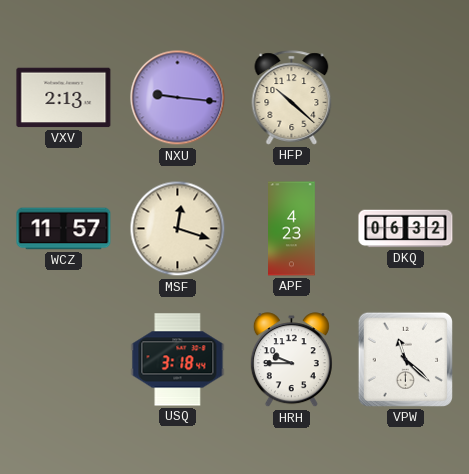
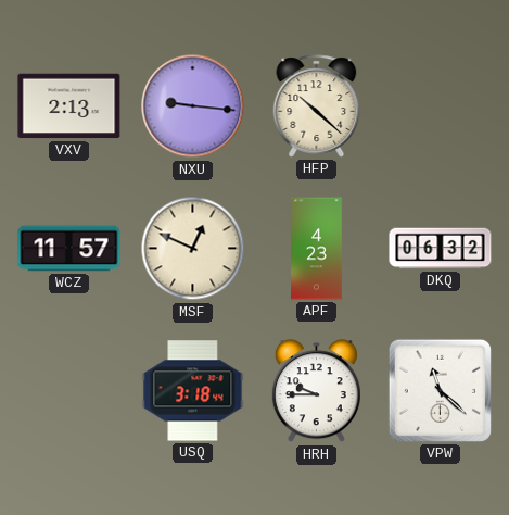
MSF: 12:18 -> 12:49
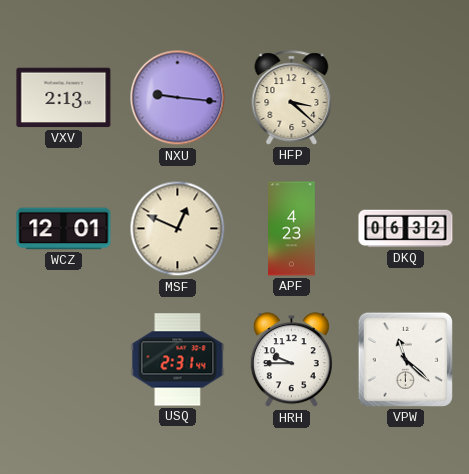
HFP: 10:22 -> 3:22
WCZ: 11:57 -> 12:01
USQ: 3:18 -> 2:31
